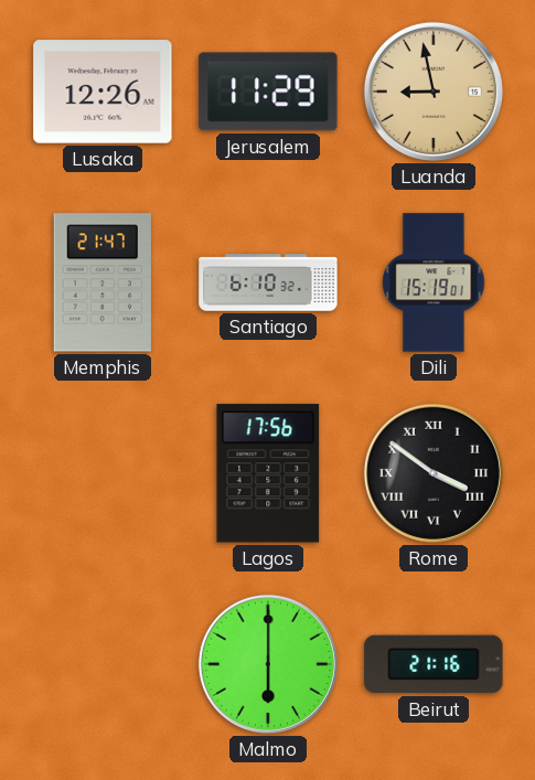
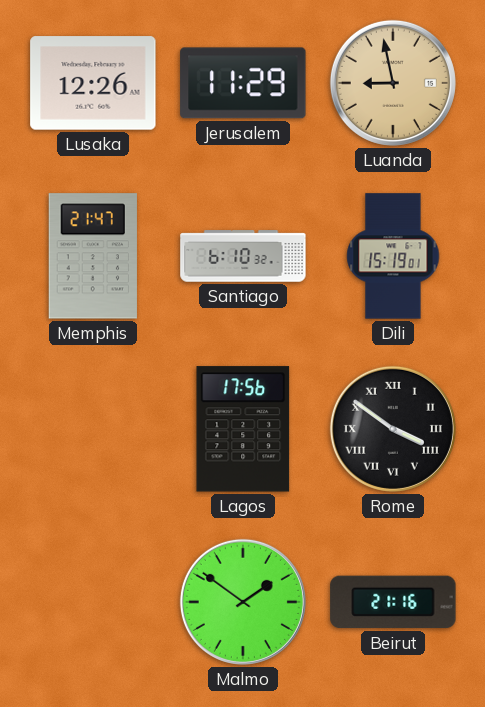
Malmo: 6:00 -> 1:51
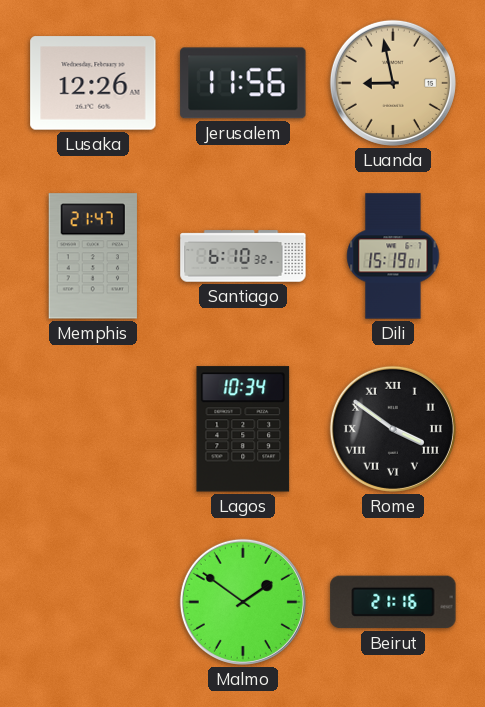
Jerusalem: 11:29 -> 11:56
Lagos: 17:56 -> 10:34
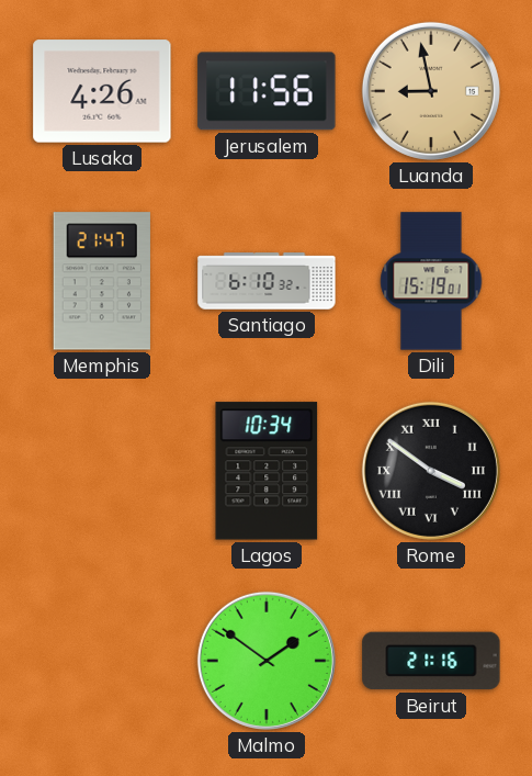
Lusaka: 12:26 -> 4:26
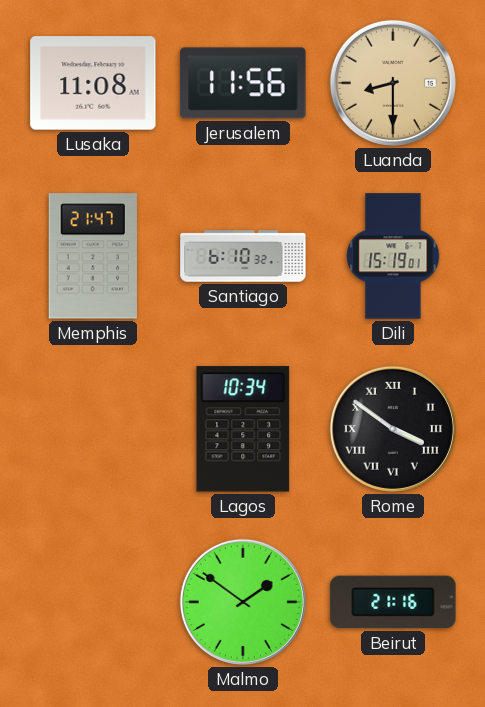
Lusaka: 4:26 -> 11:08
Luanda: 8:58 -> 8:30
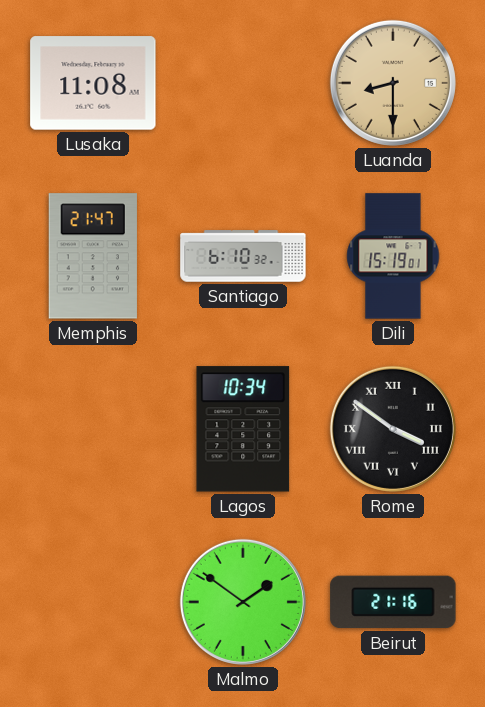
Jerusalem: 11:56 -> none
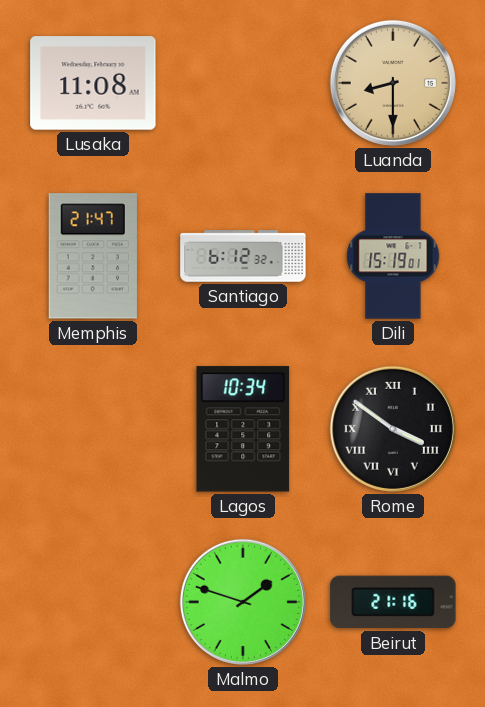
Santiago: 6:10 -> 6:12
Malmo: 1:51 -> 1:48
